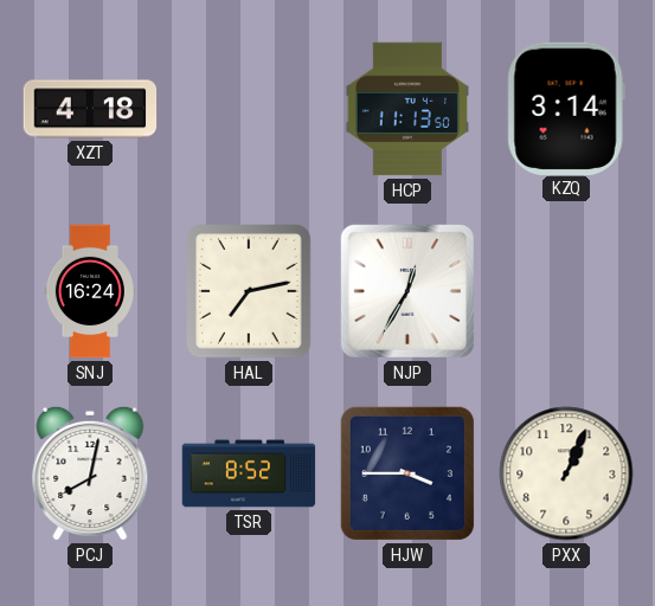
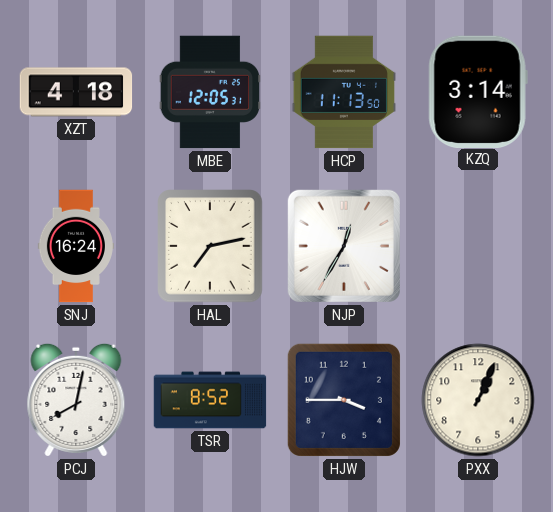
MBE: none -> 12:05
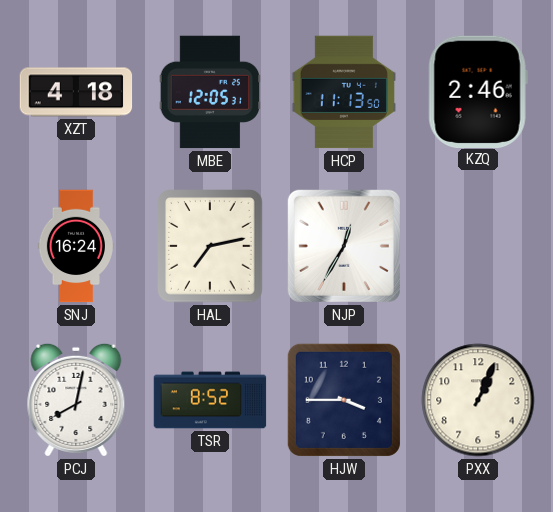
KZQ: 3:14 -> 2:46
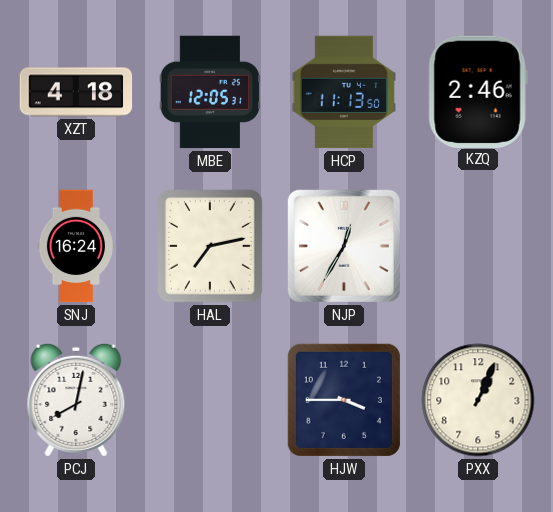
TSR: 8:52 -> none
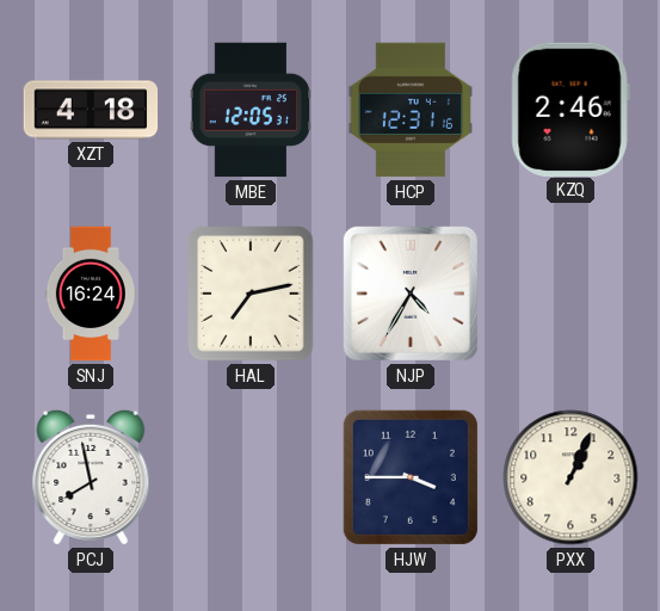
HCP: 11:13 -> 12:31
NJP: 12:35 -> 4:35
PCJ: 8:02 -> 7:58
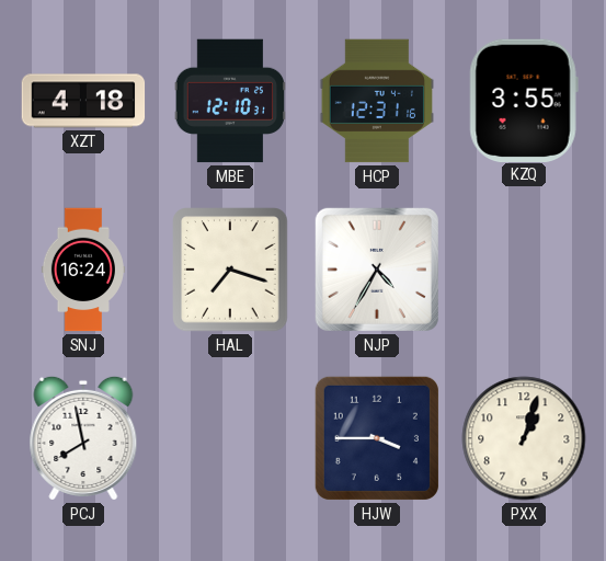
MBE: 12:05 -> 12:10
KZQ: 2:46 -> 3:55
HAL: 7:13 -> 7:18
PXX: 1:04 -> 1:03
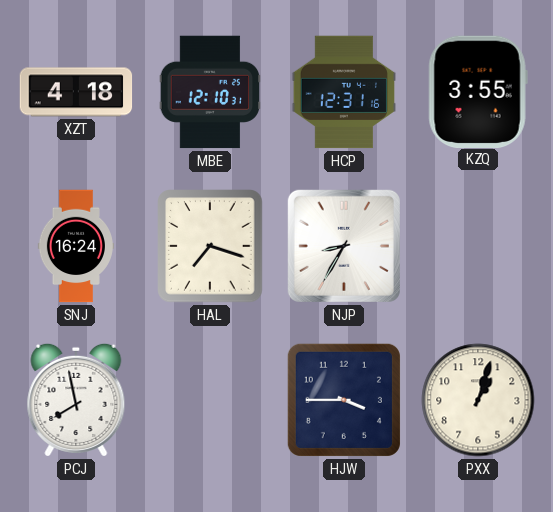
NJP: 4:35 -> 8:35
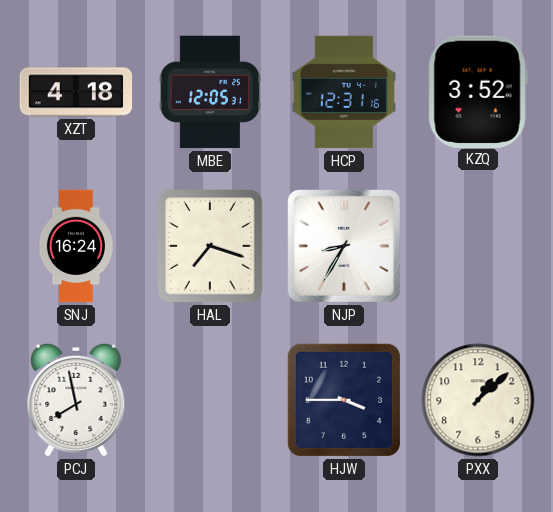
MBE: 12:10 -> 12:05
KZQ: 3:55 -> 3:52
PXX: 1:03 -> 1:08
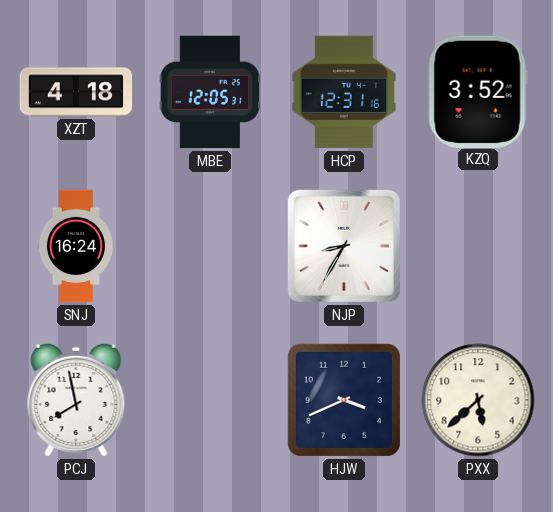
HAL: 7:18 -> none
HJW: 3:45 -> 3:41
PXX: 1:08 -> 5:38
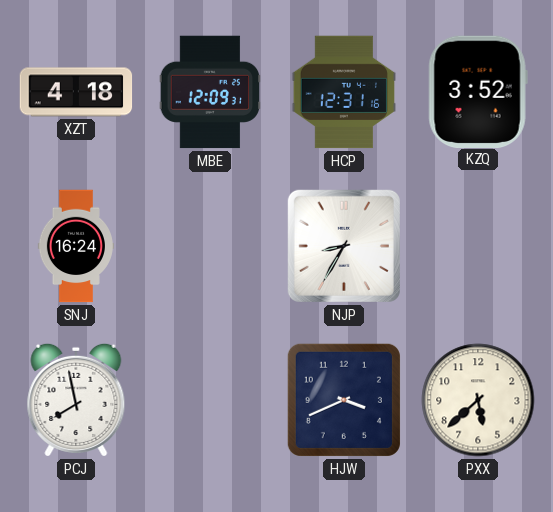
MBE: 12:05 -> 12:09
